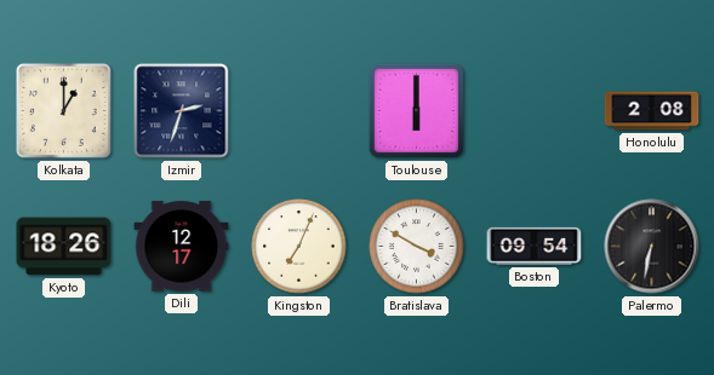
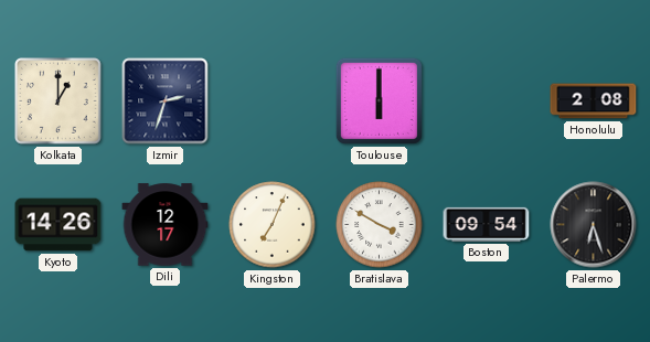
Kyoto: 18:26 -> 14:26
Palermo: 6:32 -> 6:27
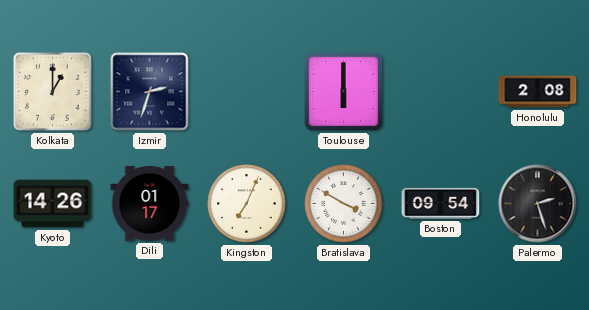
Dili: 12:17 -> 01:17
Palermo: 6:27 -> 2:27
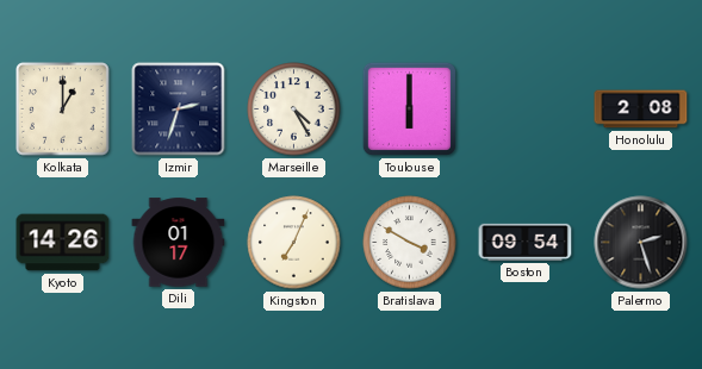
Marseille: none -> 4:25
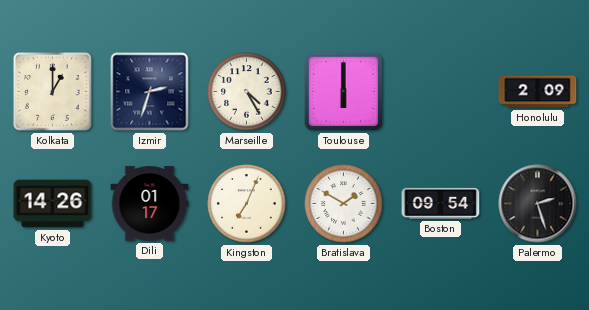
Honolulu: 2:08 -> 2:09
Bratislava: 3:50 -> 1:50
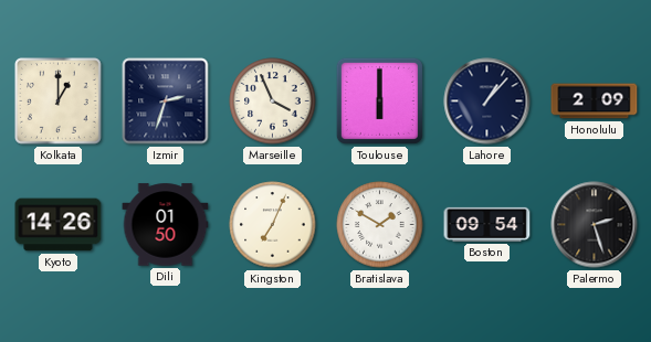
Marseille: 4:25 -> 3:56
Lahore: none -> 1:07
Dili: 01:17 -> 01:50
